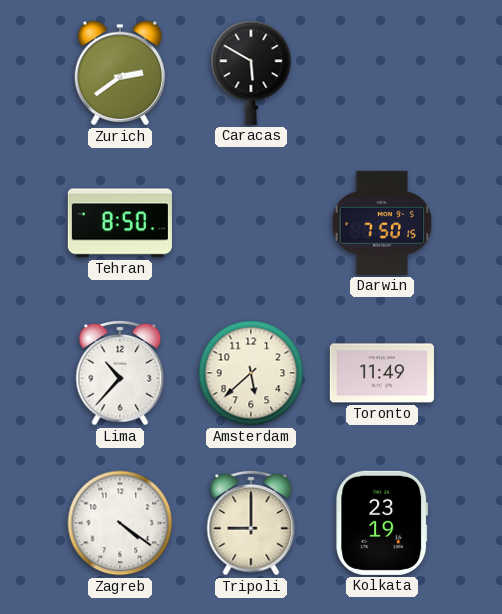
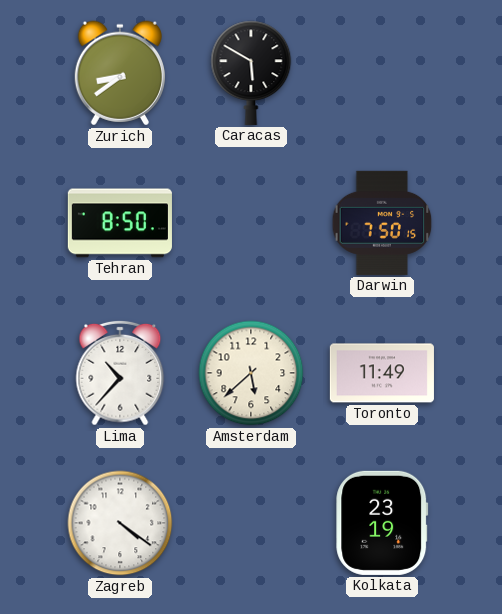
Zurich: 2:39 -> 8:39
Tripoli: 9:00 -> none
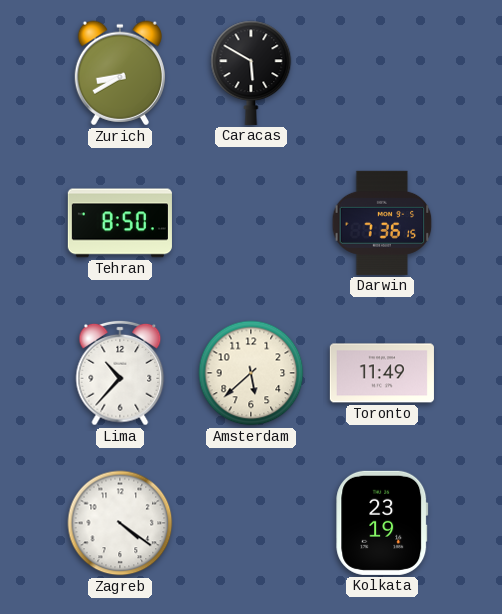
Zurich: 8:39 -> 8:40
Darwin: 7:50 -> 7:36
